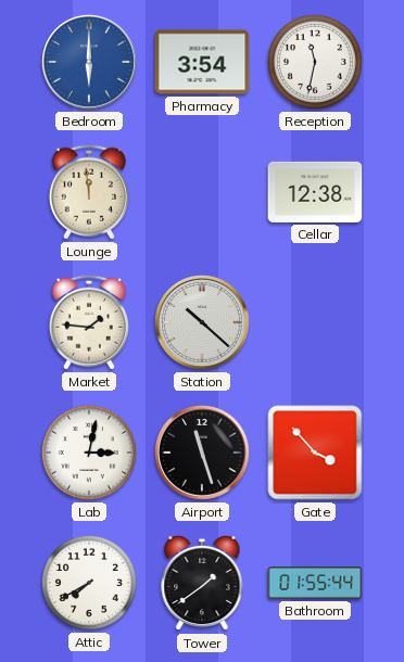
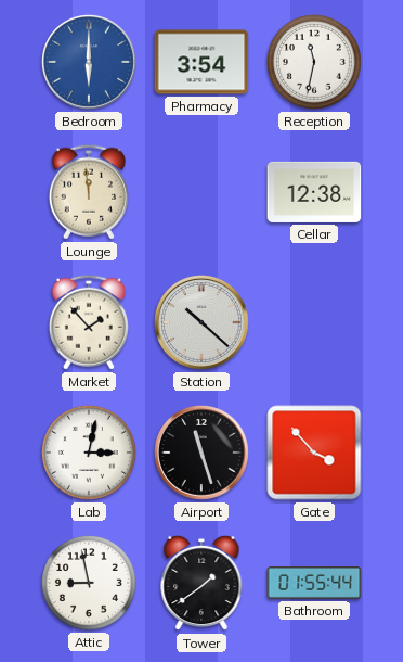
Market: 1:46 -> 1:53
Attic: 7:40 -> 8:58
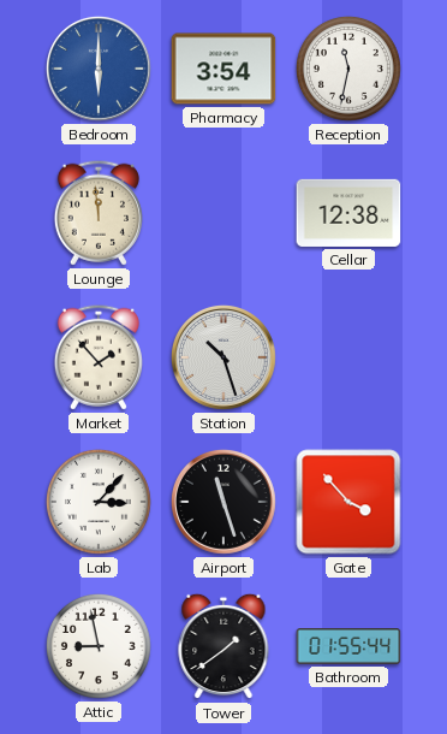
Station: 10:22 -> 10:27
Lab: 3:02 -> 3:07
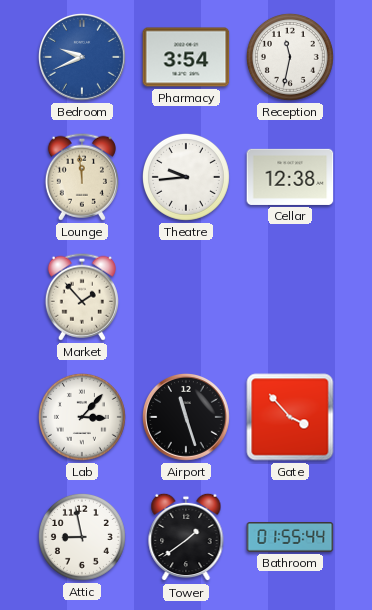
Bedroom: 6:00 -> 9:41
Theatre: none -> 9:44
Station: 10:27 -> none
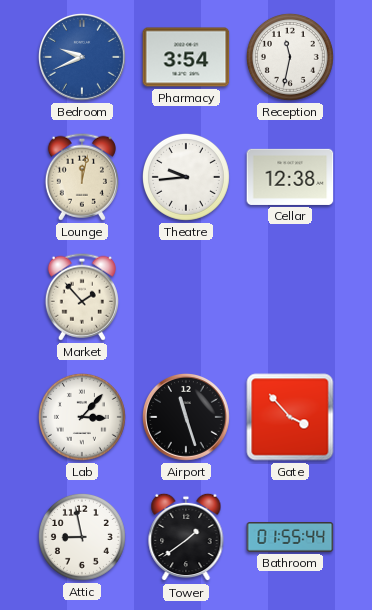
Lounge: 11:59 -> 12:02
